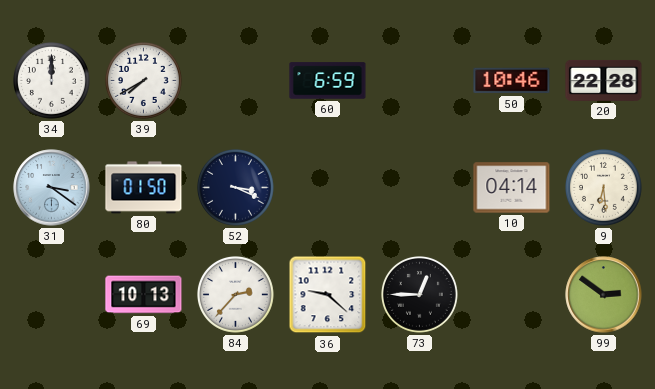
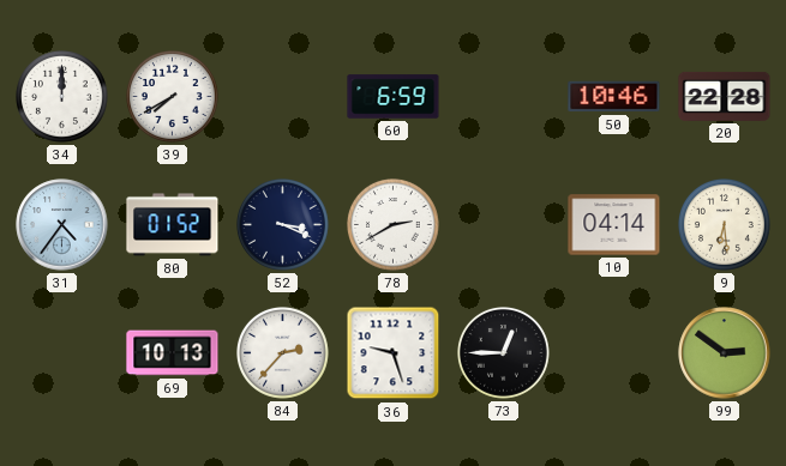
31: 3:21 -> 4:36
80: 01:50 -> 01:52
78: none -> 2:40
36: 9:22 -> 9:27
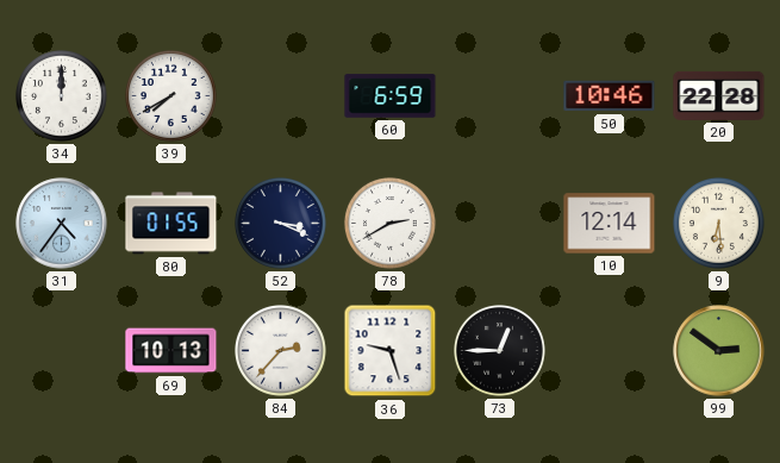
80: 01:52 -> 01:55
10: 04:14 -> 12:14
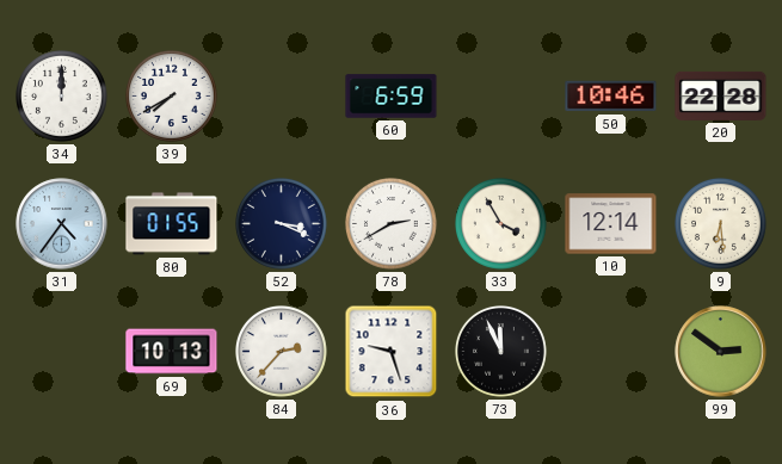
33: none -> 3:55
73: 12:45 -> 11:56
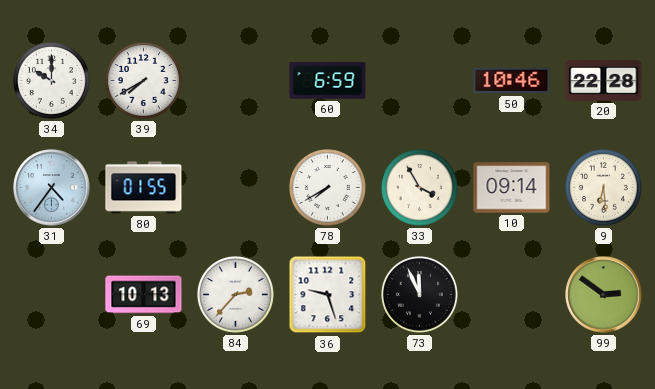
34: 12:00 -> 10:00
52: 3:19 -> none
78: 2:40 -> 7:40
10: 12:14 -> 09:14
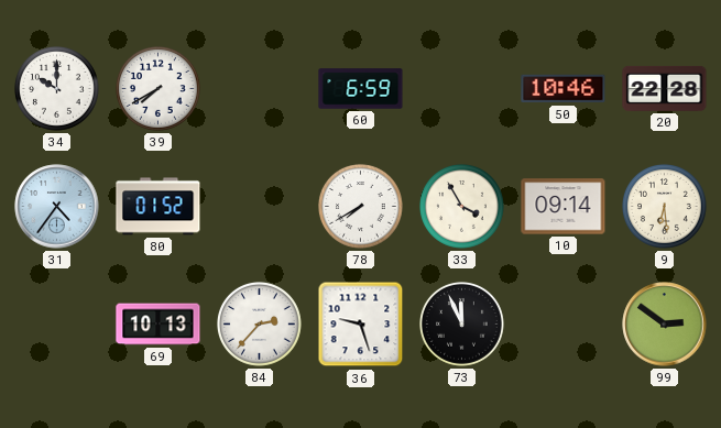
80: 01:55 -> 01:52
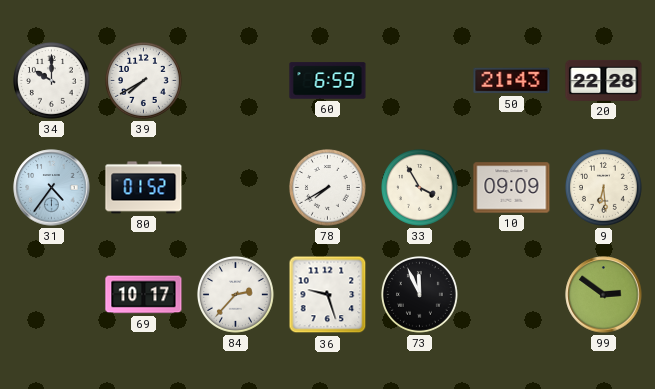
50: 10:46 -> 21:43
10: 09:14 -> 09:09
69: 10:13 -> 10:17
